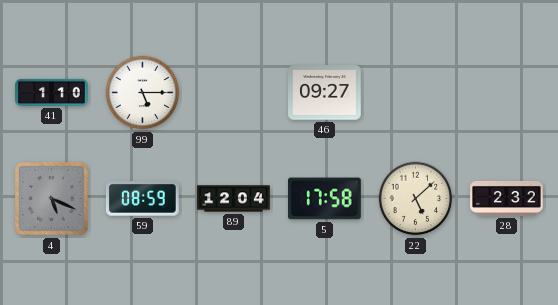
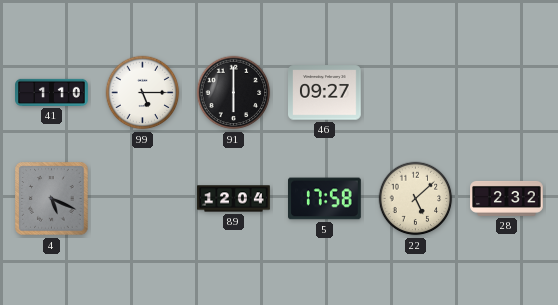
91: none -> 6:00
59: 08:59 -> none
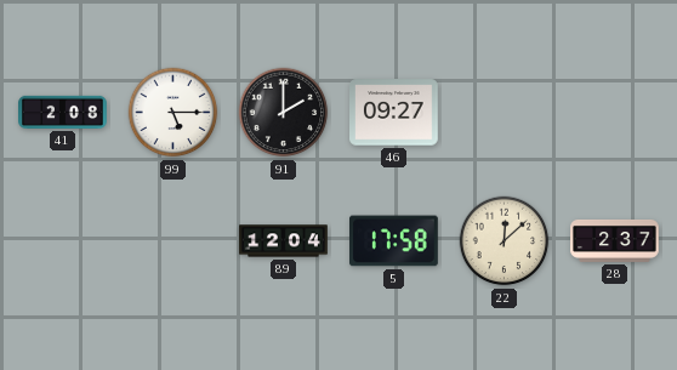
41: 1:10 -> 2:08
91: 6:00 -> 2:00
4: 5:19 -> none
22: 5:08 -> 12:08
28: 2:32 -> 2:37
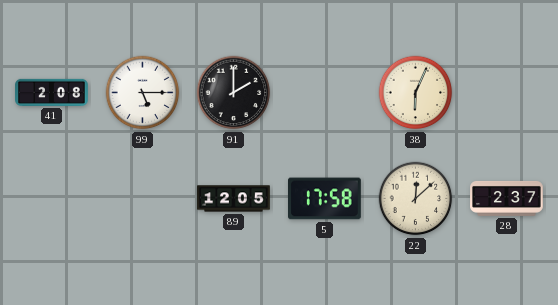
46: 09:27 -> none
38: none -> 6:04
89: 12:04 -> 12:05
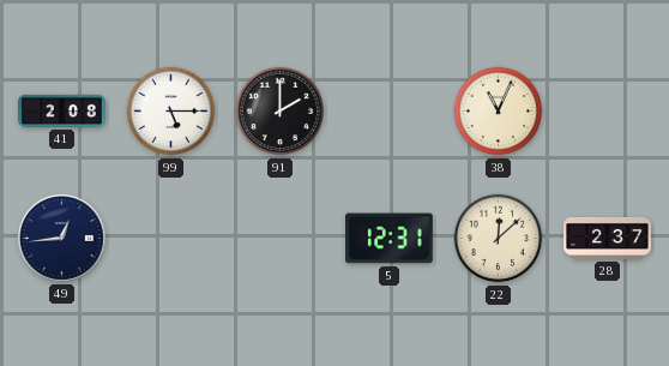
38: 6:04 -> 11:04
49: none -> 12:44
89: 12:05 -> none
5: 17:58 -> 12:31
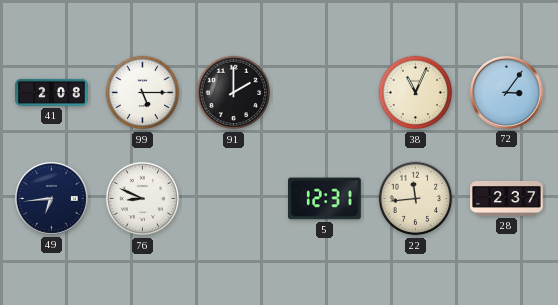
72: none -> 3:06
49: 12:44 -> 6:44
76: none -> 8:49
22: 12:08 -> 11:44
